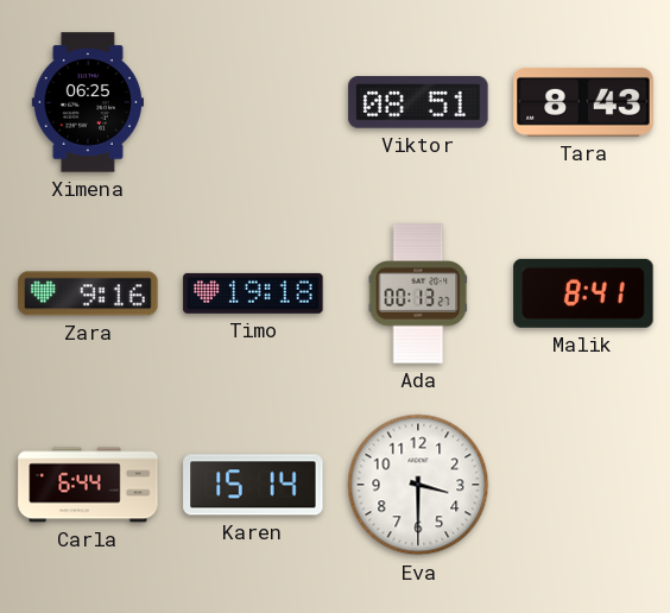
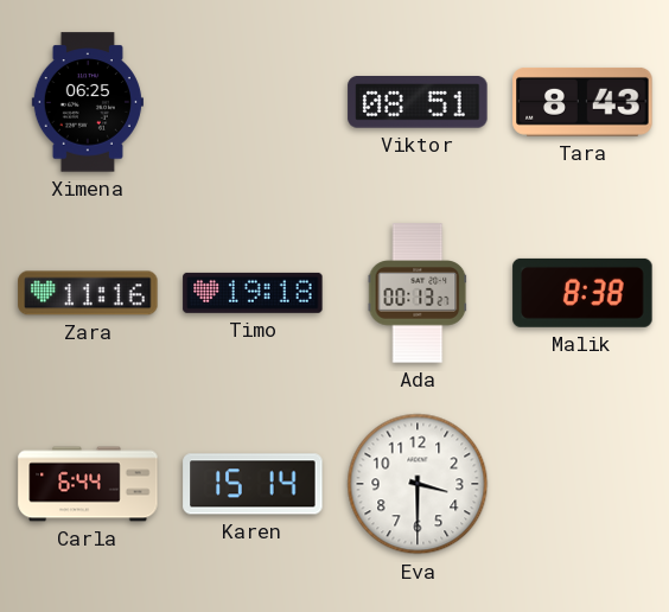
Zara: 9:16 -> 11:16
Malik: 8:41 -> 8:38
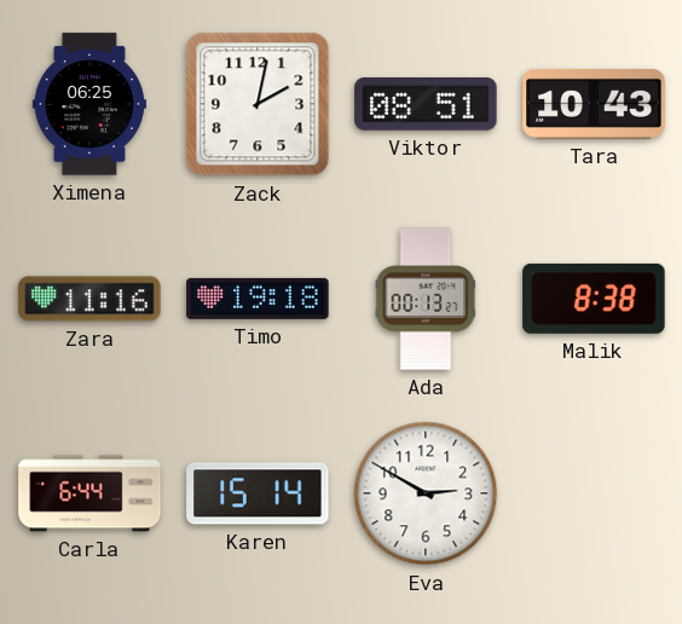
Zack: none -> 2:02
Tara: 8:43 -> 10:43
Eva: 3:30 -> 2:50
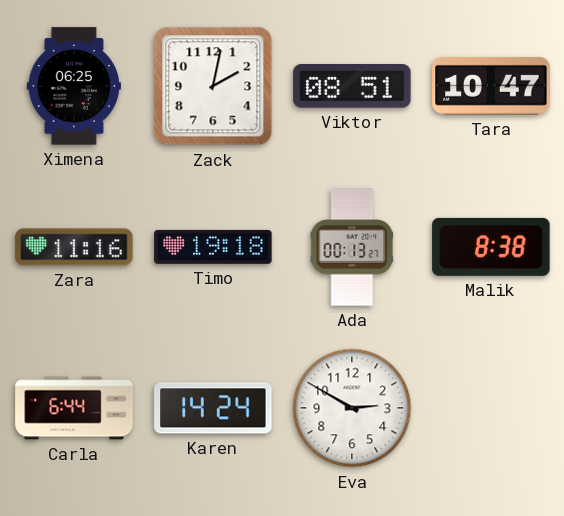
Tara: 10:43 -> 10:47
Karen: 15:14 -> 14:24
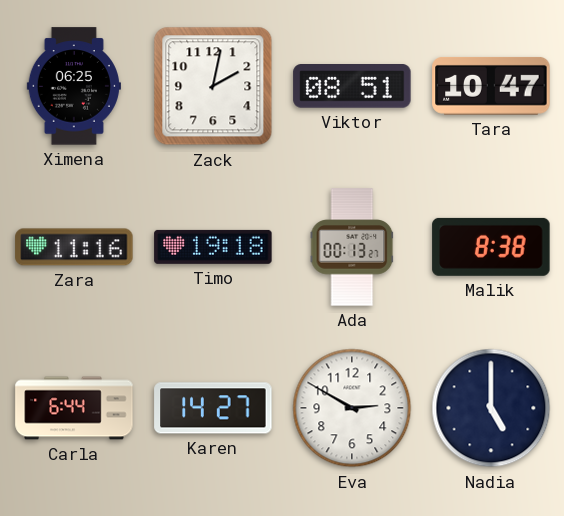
Karen: 14:24 -> 14:27
Nadia: none -> 5:00
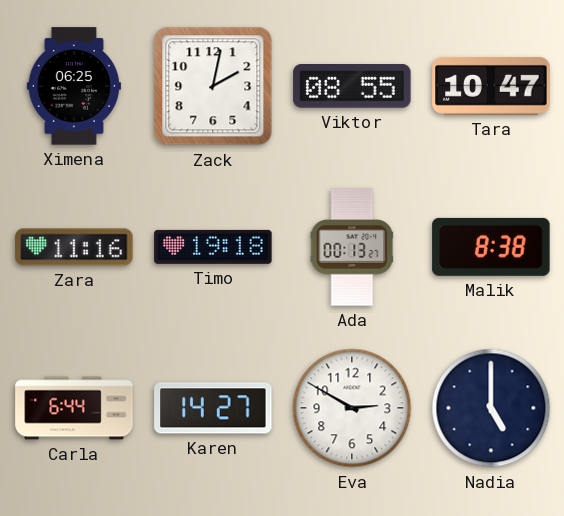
Viktor: 08:51 -> 08:55
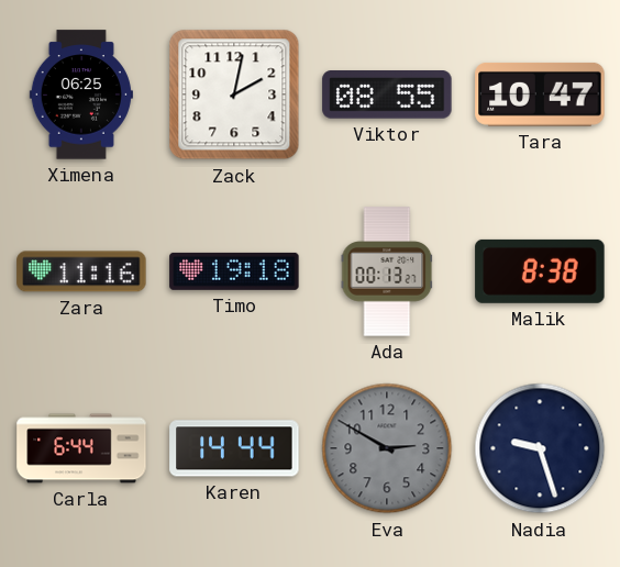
Karen: 14:27 -> 14:44
Eva dial: white -> grey
Nadia: 5:00 -> 9:27
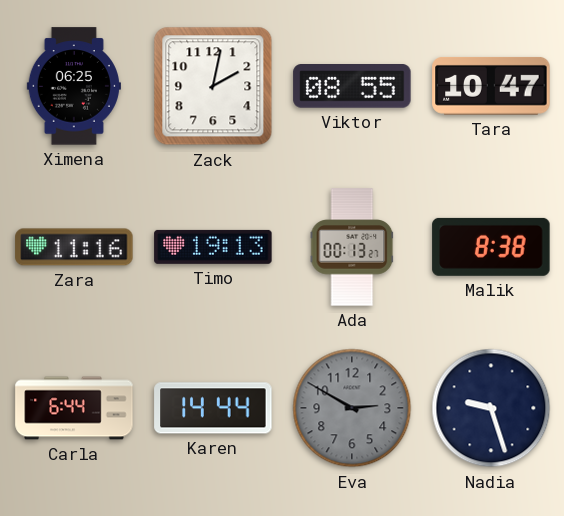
Timo: 19:18 -> 19:13
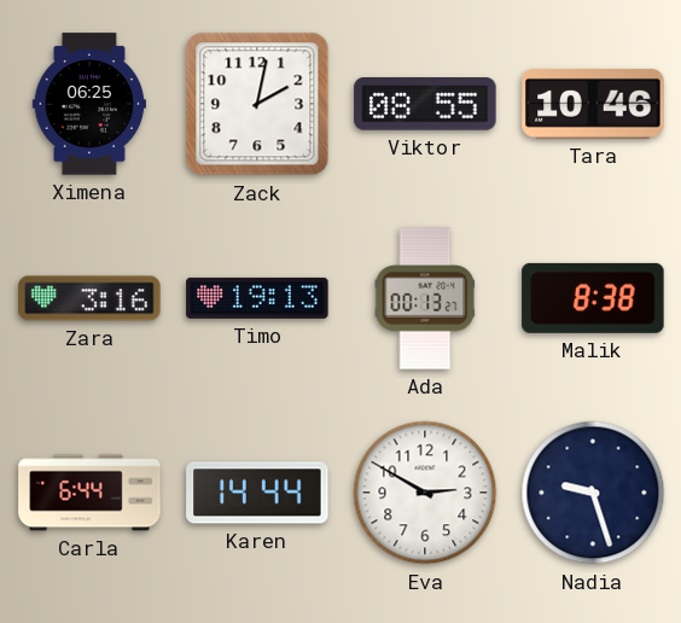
Tara: 10:47 -> 10:46
Zara: 11:16 -> 3:16
Eva dial: grey -> white
